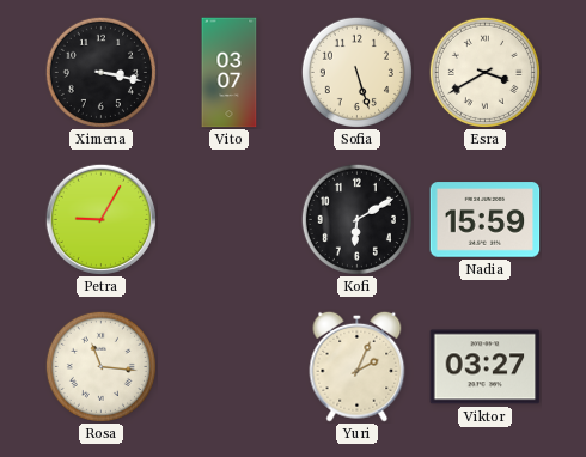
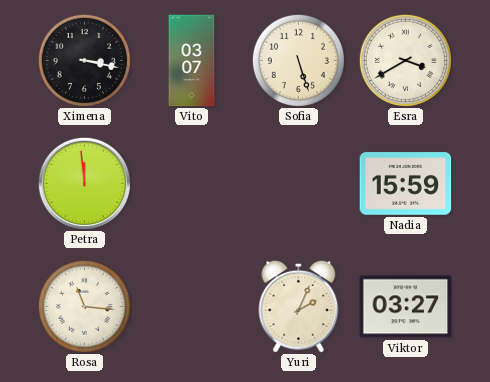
Petra: 9:05 -> 11:59
Kofi: 6:10 -> none
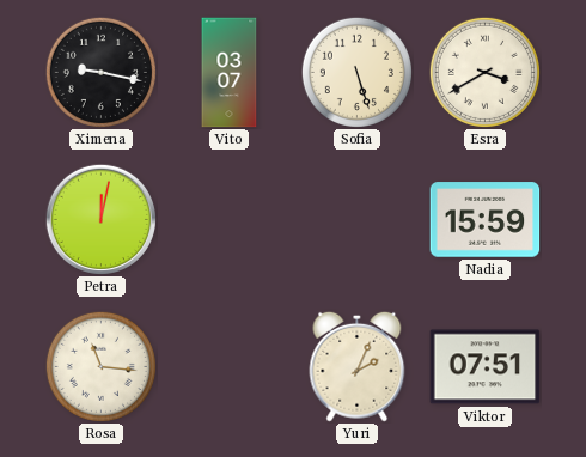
Ximena: 3:17 -> 9:17
Petra: 11:59 -> 12:02
Viktor: 03:27 -> 07:51
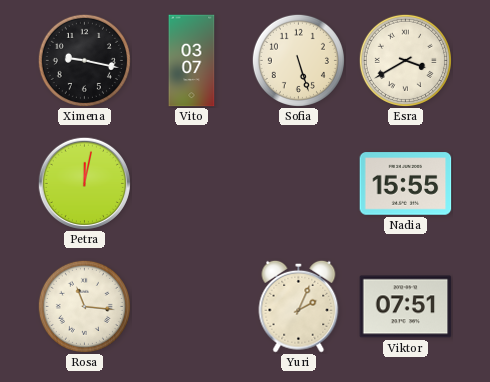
Nadia: 15:59 -> 15:55
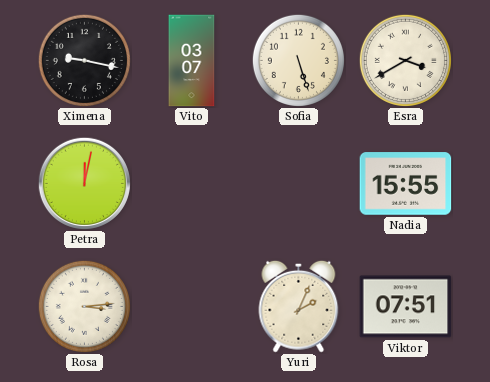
Rosa: 11:16 -> 3:14
